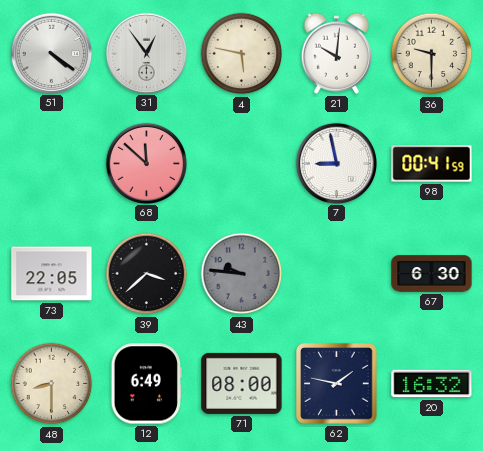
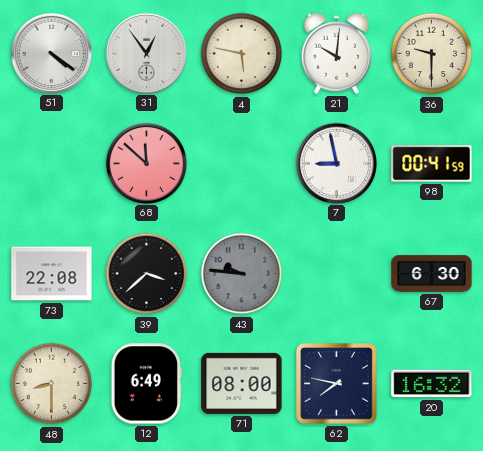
73: 22:05 -> 22:08
62: 1:47 -> 7:47
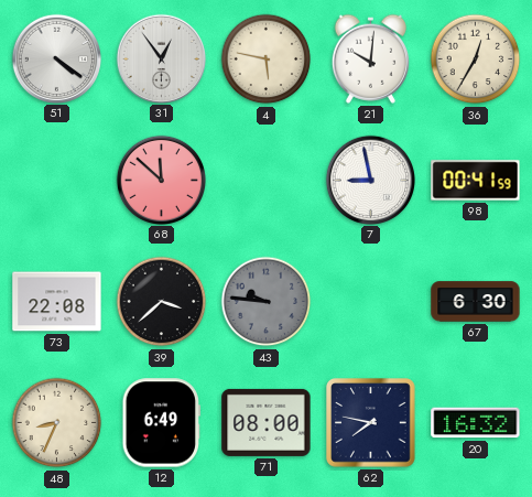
36: 9:30 -> 12:35
48: 8:30 -> 8:34
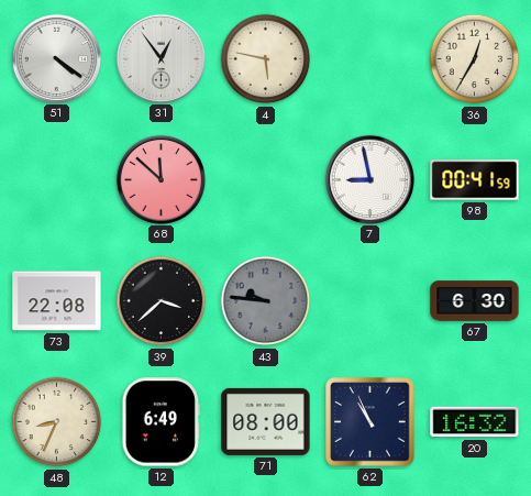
21: 10:01 -> none
62: 7:47 -> 10:56
